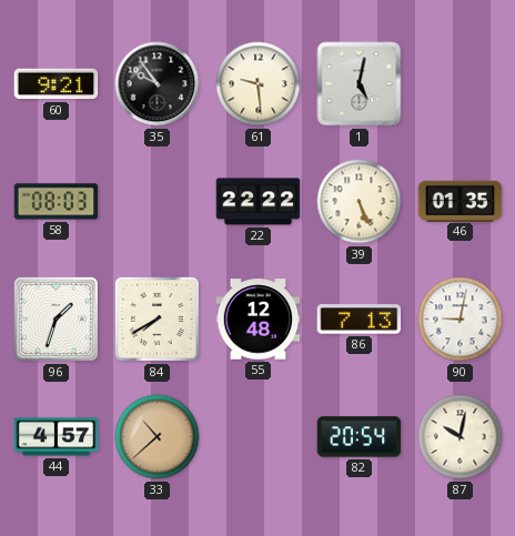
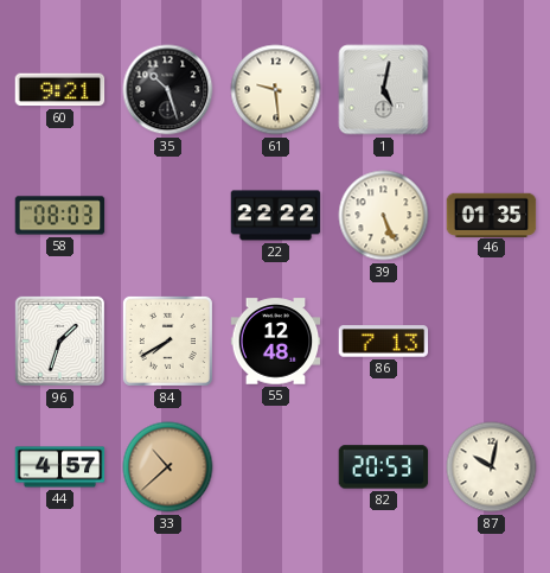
35: 9:54 -> 10:27
90: 9:02 -> none
82: 20:54 -> 20:53
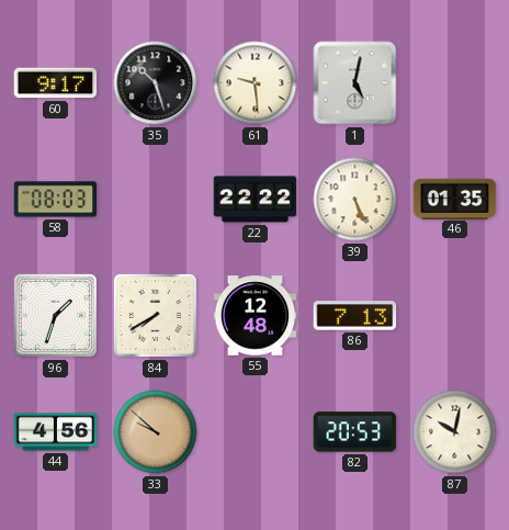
60: 9:21 -> 9:17
44: 4:57 -> 4:56
33: 10:38 -> 9:52
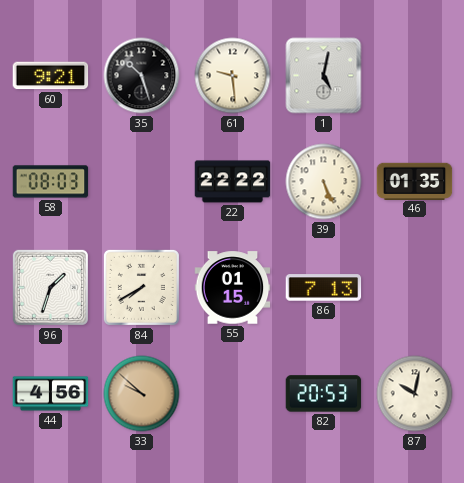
60: 9:17 -> 9:21
55: 12:48 -> 01:15
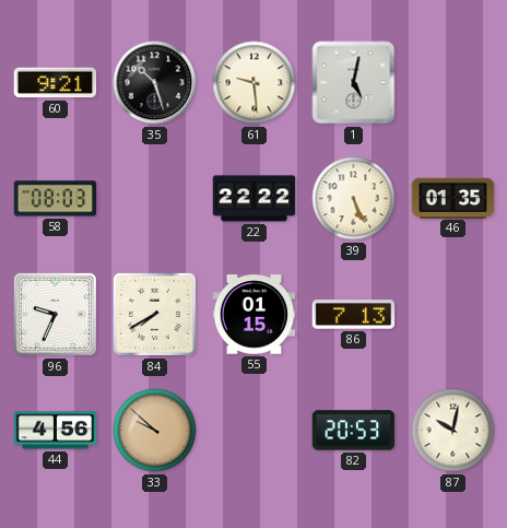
96: 1:33 -> 9:34
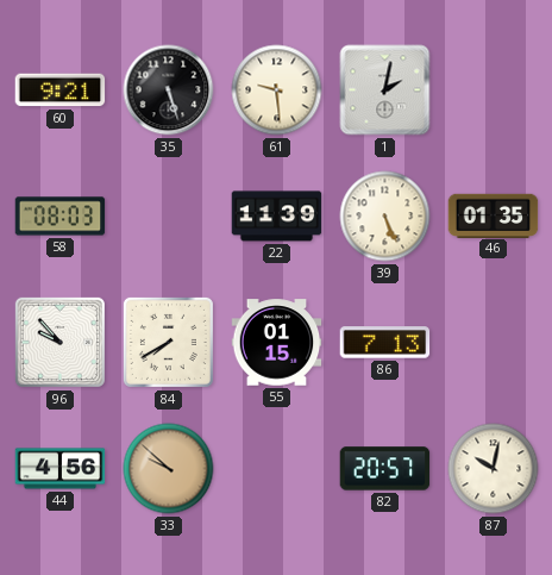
35: 10:27 -> 5:27
1: 5:02 -> 2:02
22: 22:22 -> 11:39
96: 9:34 -> 9:53
82: 20:53 -> 20:57
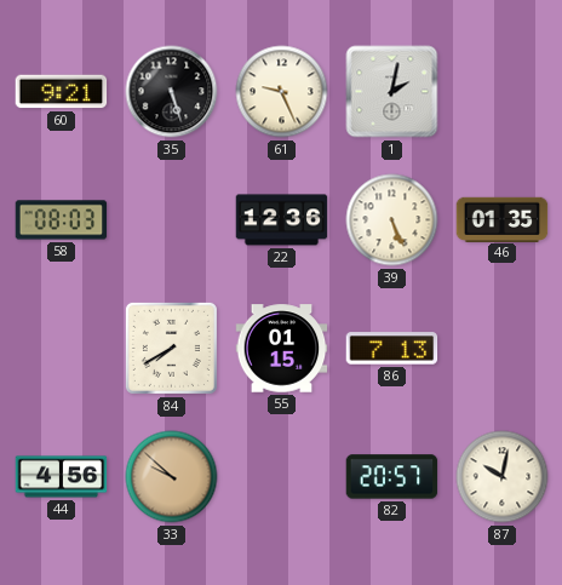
61: 9:29 -> 9:26
22: 11:39 -> 12:36
96: 9:53 -> none
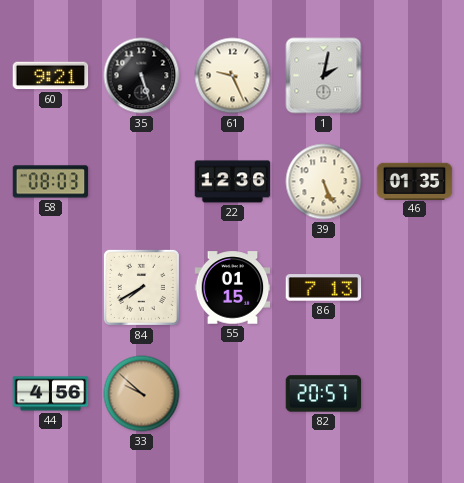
87: 10:02 -> none
